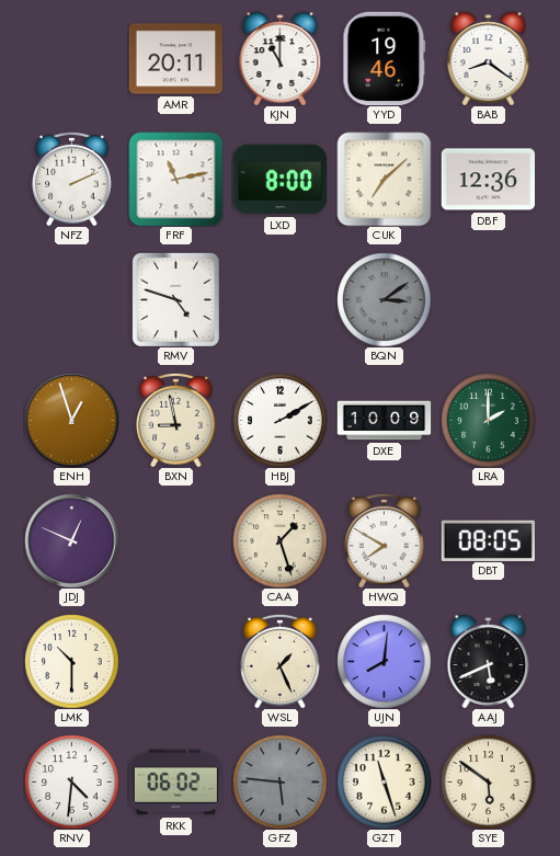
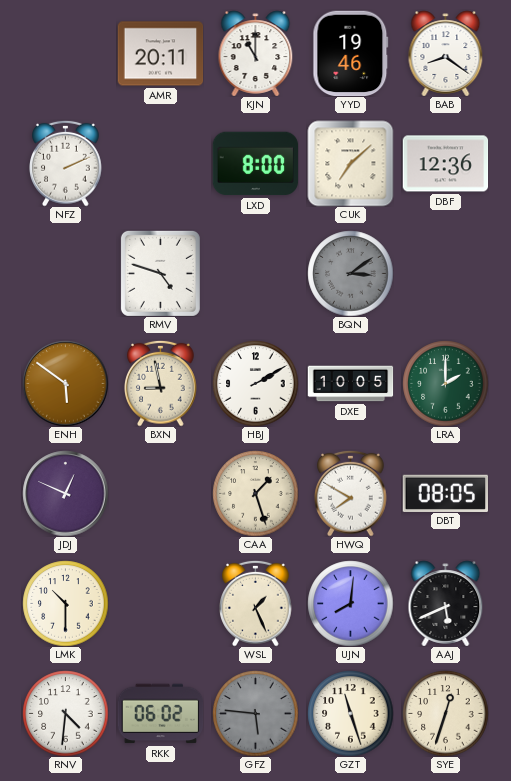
FRF: 11:13 -> none
ENH: 12:57 -> 5:51
DXE: 10:09 -> 10:05
SYE: 5:51 -> 12:33
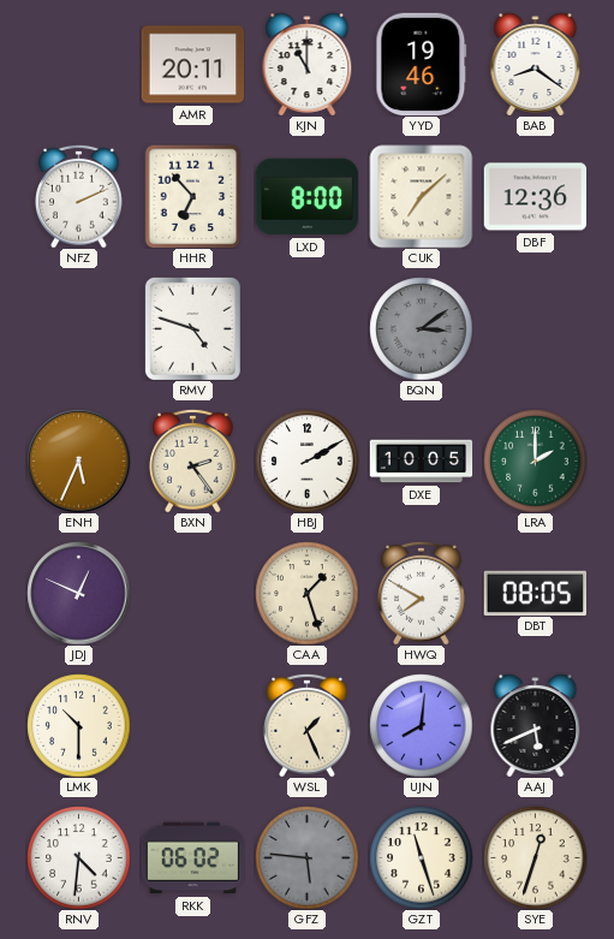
HHR: none -> 6:53
ENH: 5:51 -> 5:34
BXN: 8:58 -> 2:24
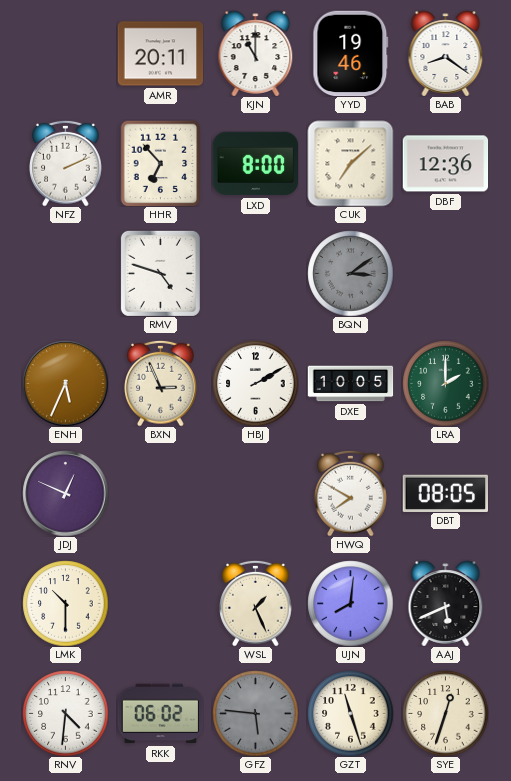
BXN: 2:24 -> 2:56
CAA: 1:27 -> none
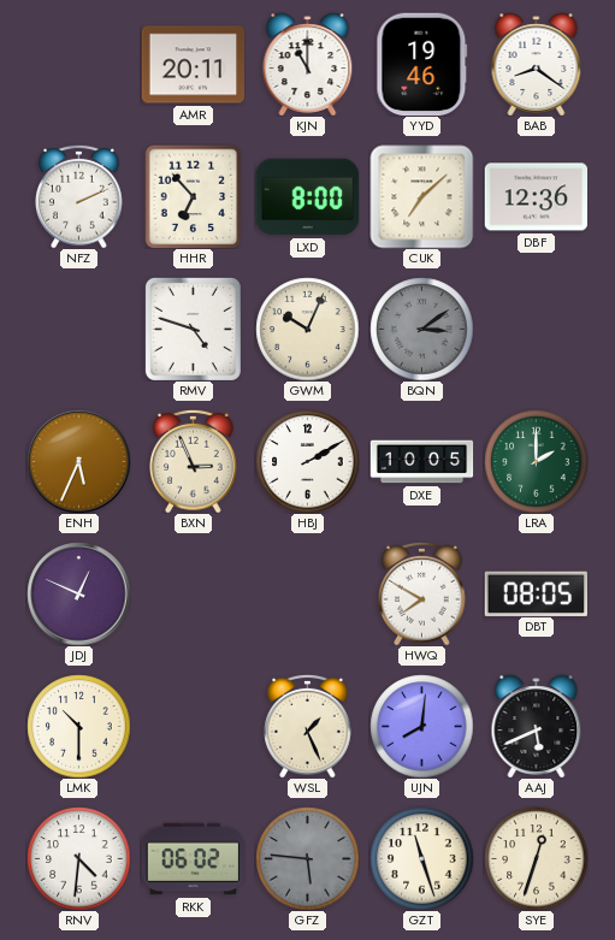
GWM: none -> 10:04
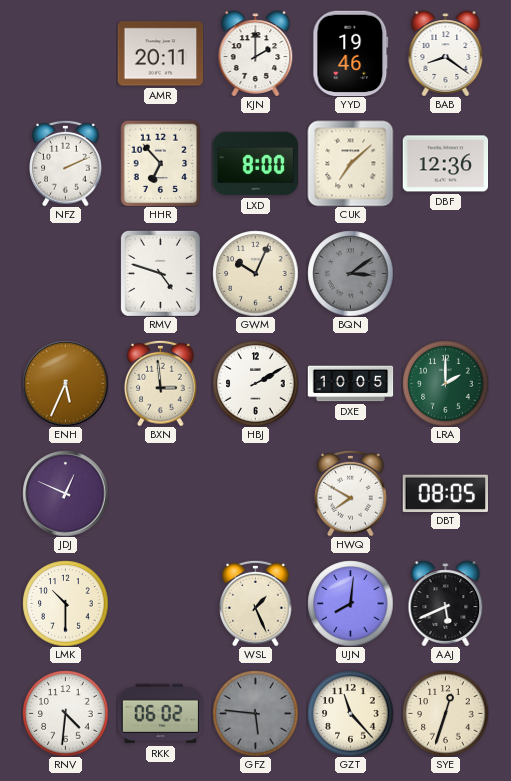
KJN: 11:00 -> 2:00
BXN: 2:56 -> 2:59
GZT: 11:27 -> 11:23
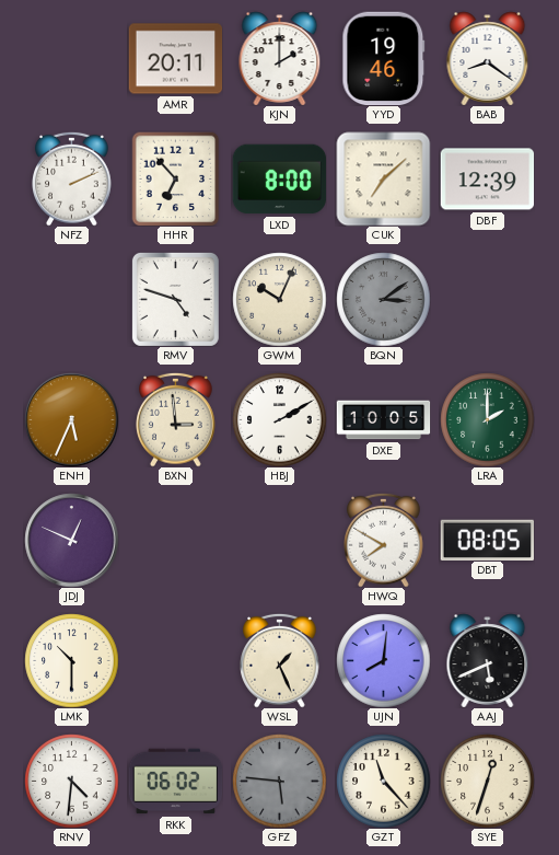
DBF: 12:36 -> 12:39
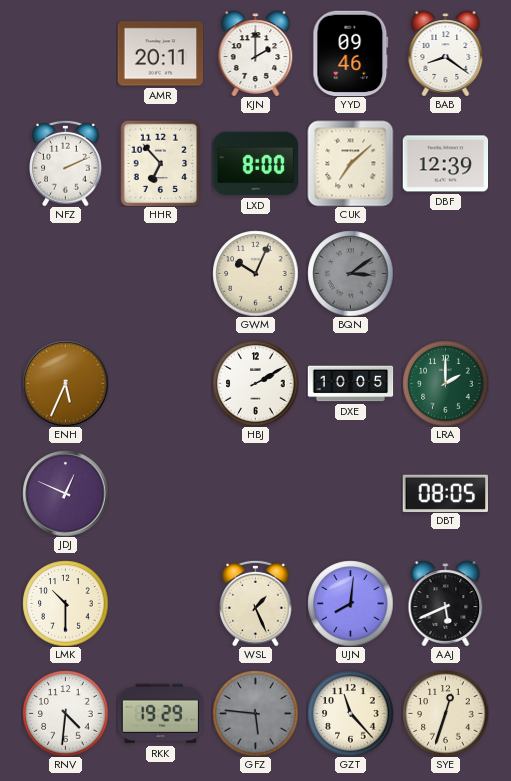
YYD: 19:46 -> 09:46
RMV: 4:48 -> none
BXN: 2:59 -> none
HWQ: 7:50 -> none
RKK: 06:02 -> 19:29
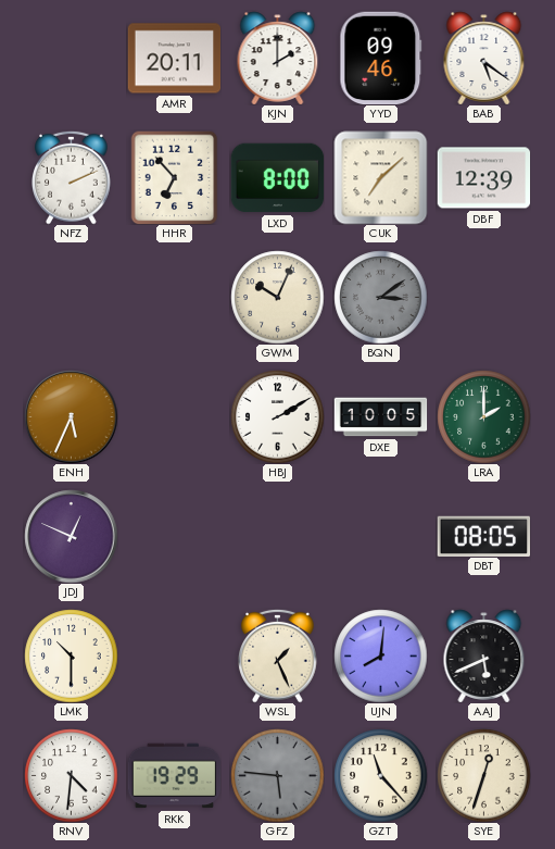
BAB: 8:21 -> 5:21
